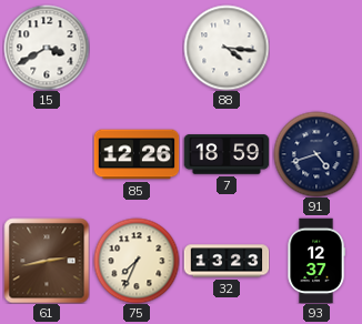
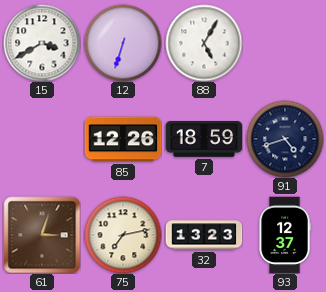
12: none -> 6:33
88: 4:16 -> 5:05
61: 2:43 -> 3:03
75: 7:34 -> 7:13
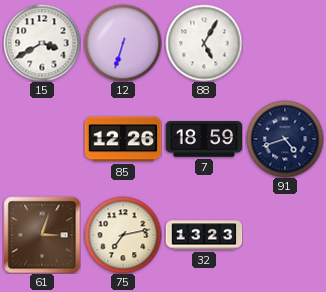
93: 12:37 -> none
